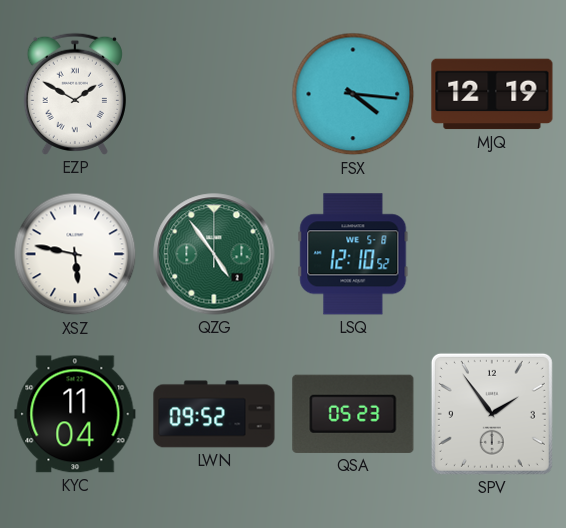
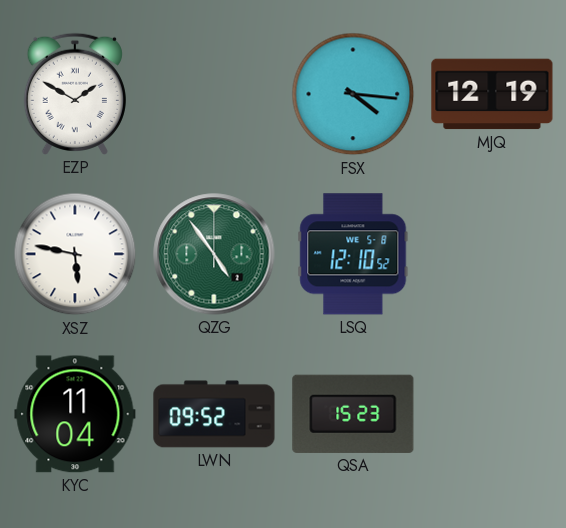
QSA: 05:23 -> 15:23
SPV: 1:54 -> none
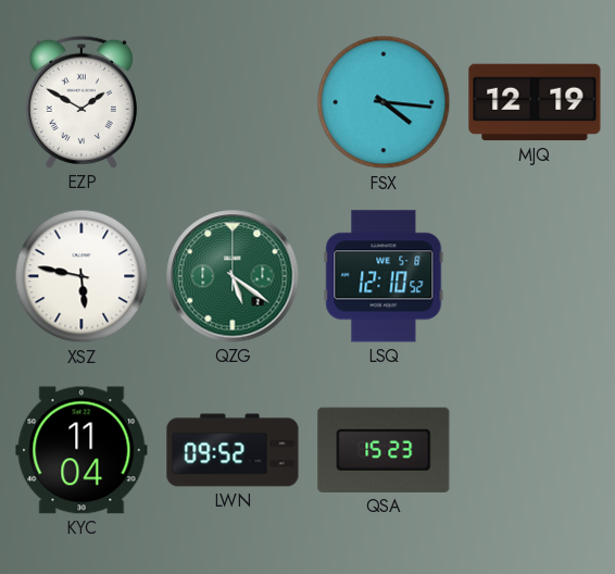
QZG: 4:54 -> 5:21
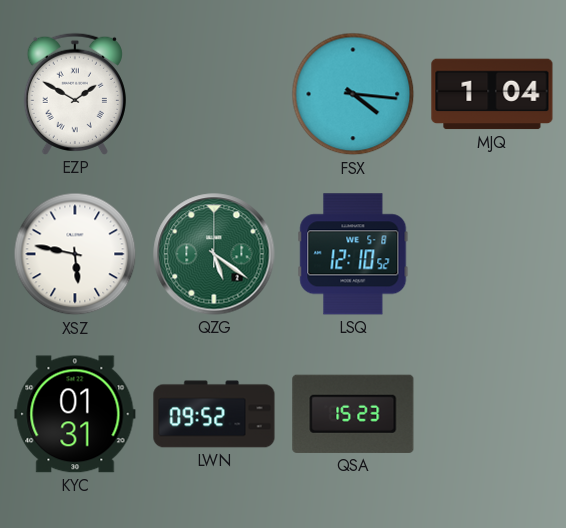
MJQ: 12:19 -> 1:04
KYC: 11:04 -> 01:31
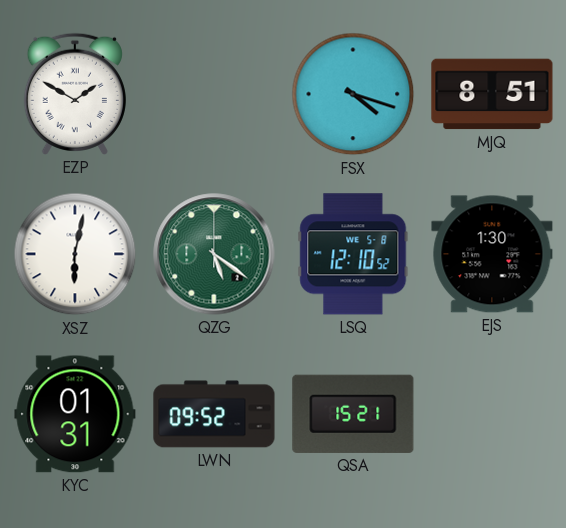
FSX: 4:16 -> 4:18
MJQ: 1:04 -> 8:51
XSZ: 5:47 -> 6:02
EJS: none -> 1:30
QSA: 15:23 -> 15:21
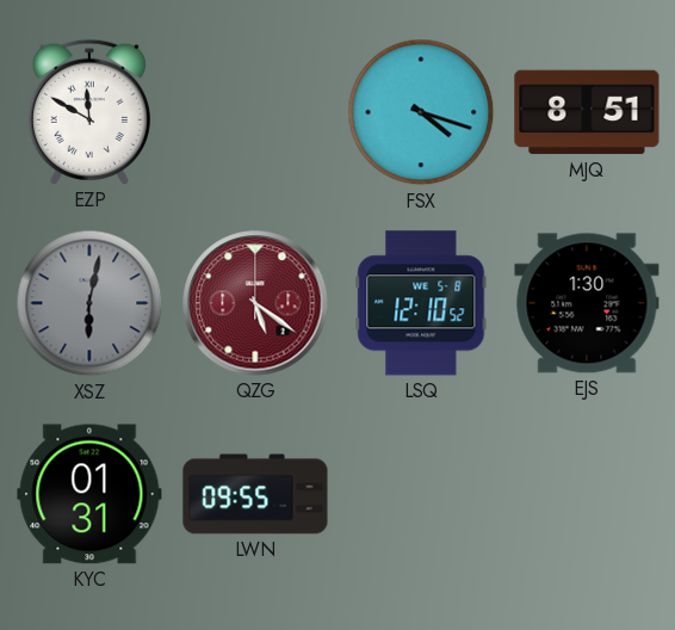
EZP: 1:50 -> 11:50
XSZ dial: white -> grey
QZG dial: green -> burgundy
LWN: 09:52 -> 09:55
QSA: 15:21 -> none
